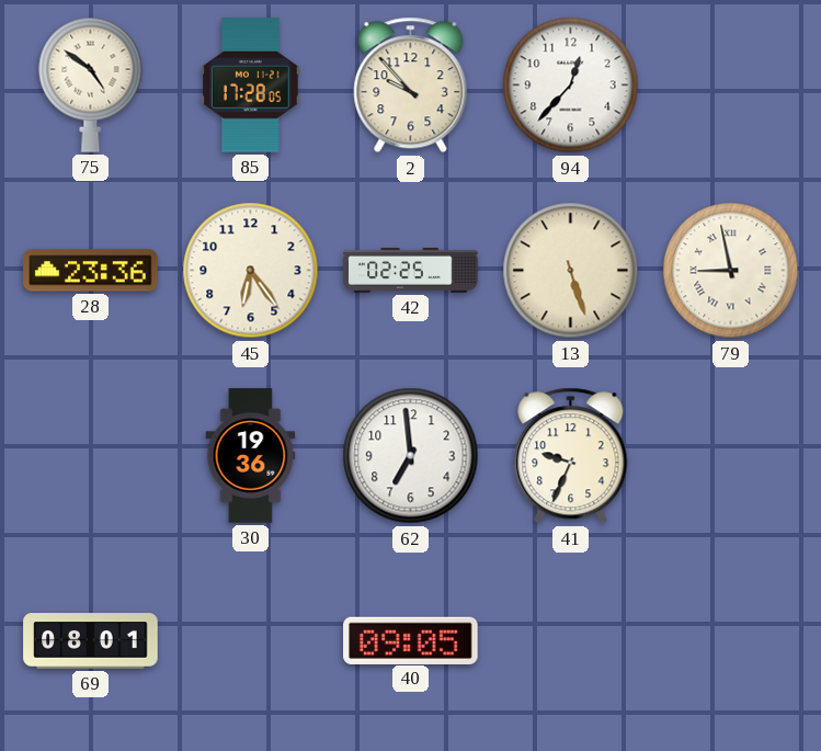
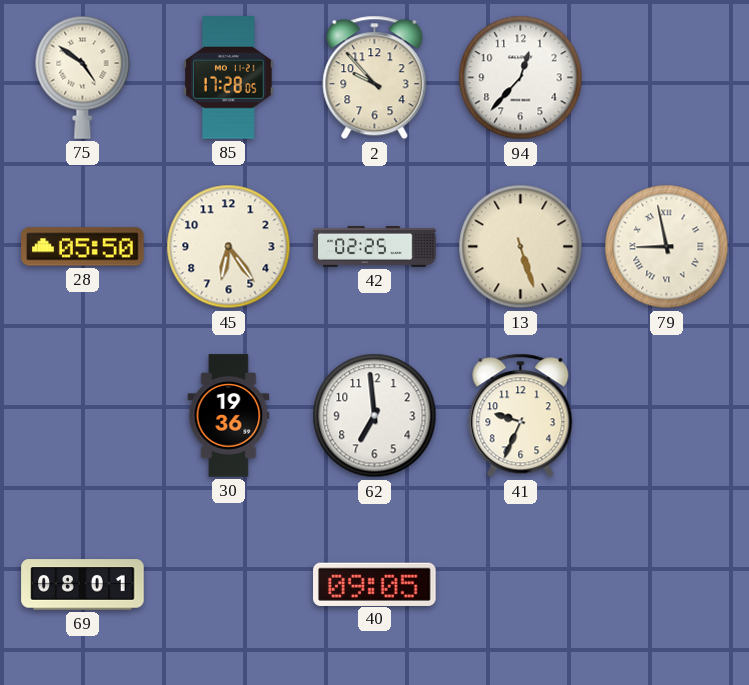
28: 23:36 -> 05:50
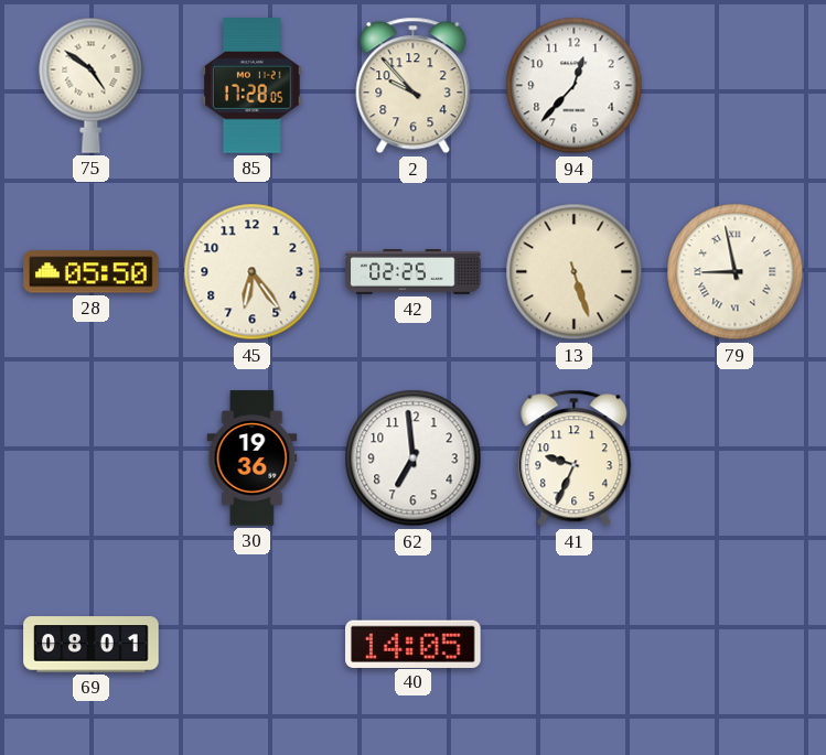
40: 09:05 -> 14:05
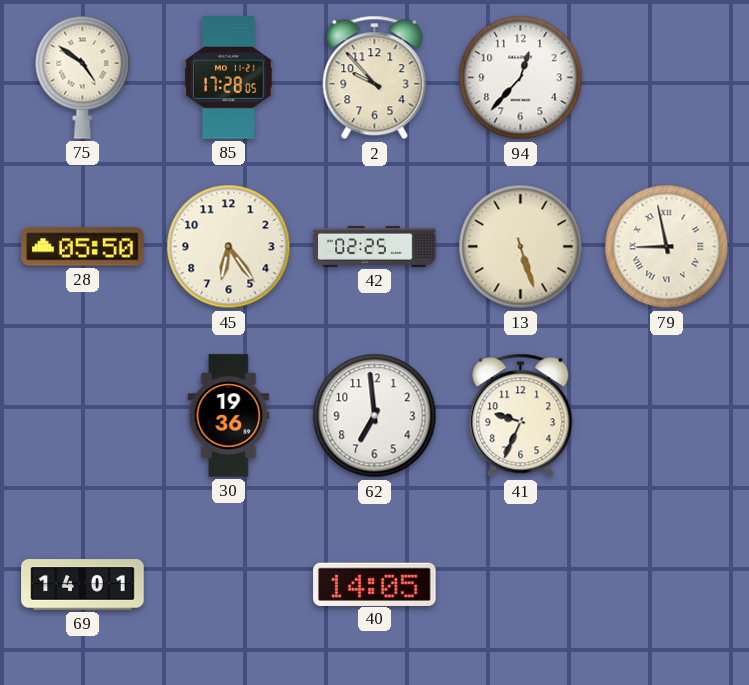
69: 08:01 -> 14:01
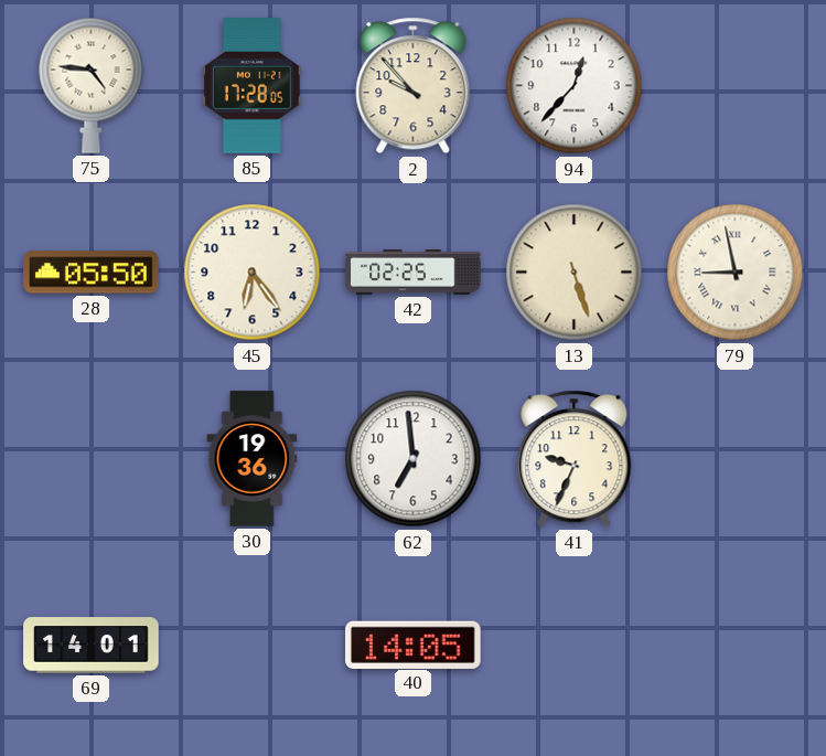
75: 4:51 -> 4:46
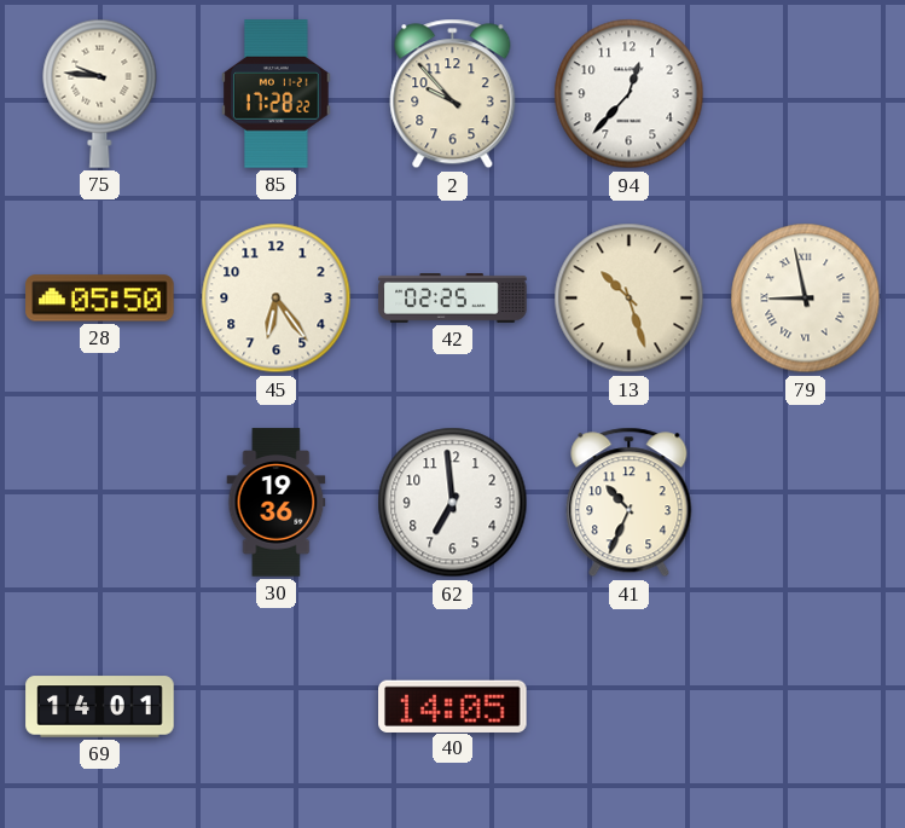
75: 4:46 -> 9:46
85: 17:28:05 -> 17:28:22
13: 5:27 -> 10:27
41: 9:34 -> 10:34
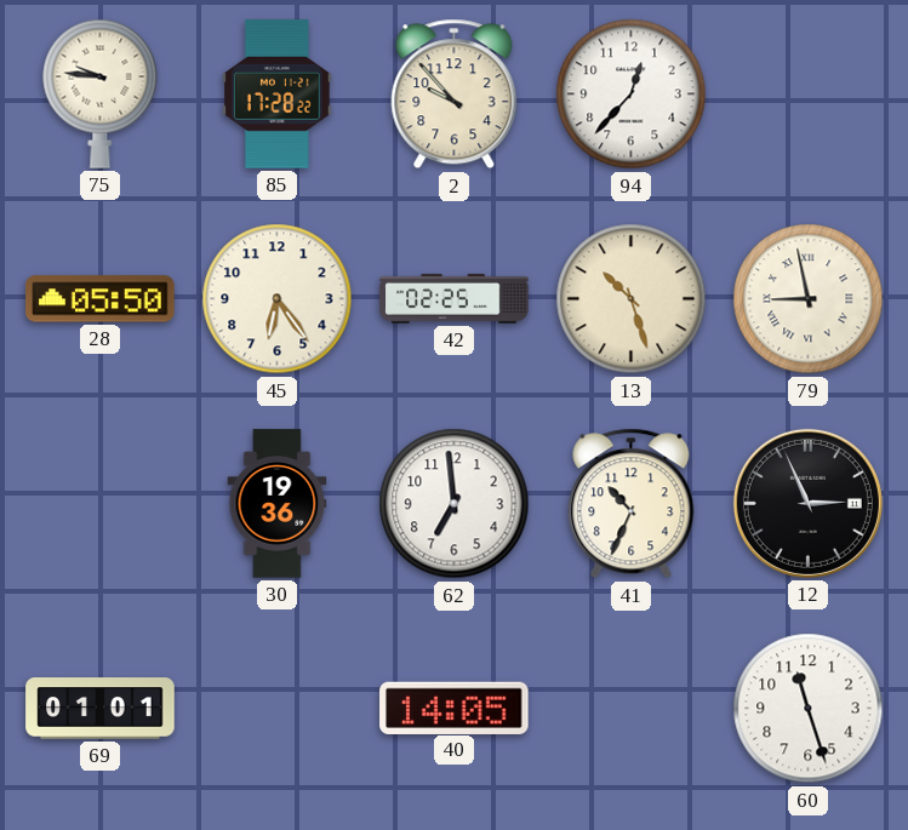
12: none -> 2:56
69: 14:01 -> 01:01
60: none -> 11:27
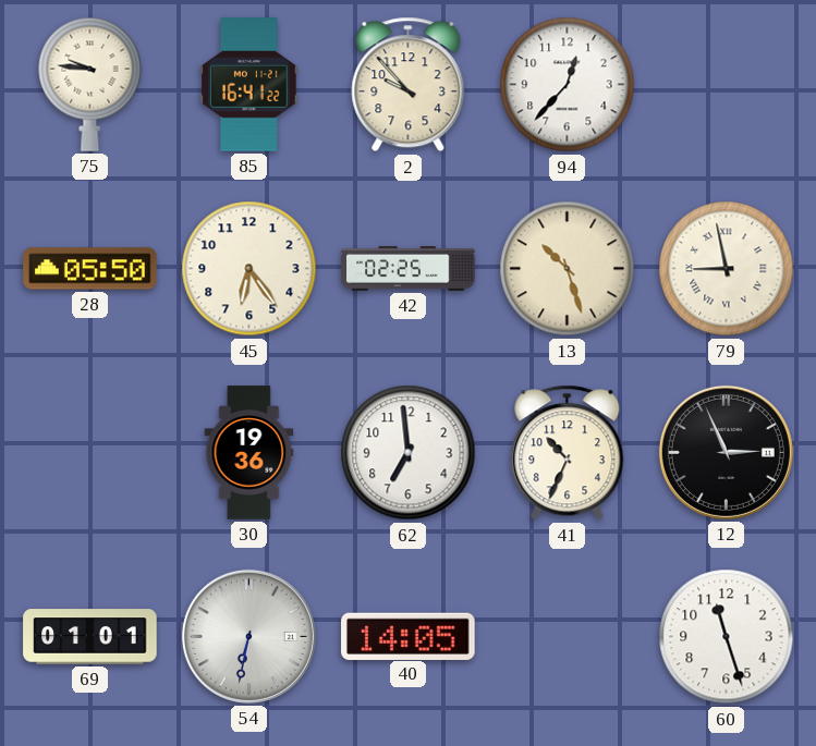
85: 17:28 -> 16:41
54: none -> 6:32
